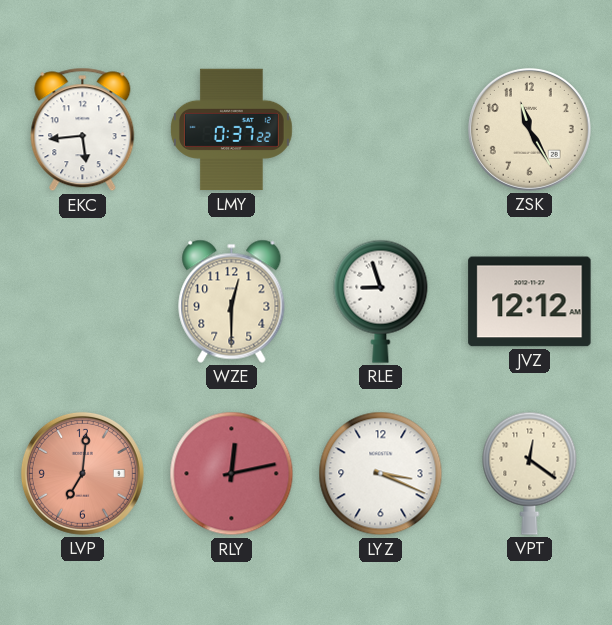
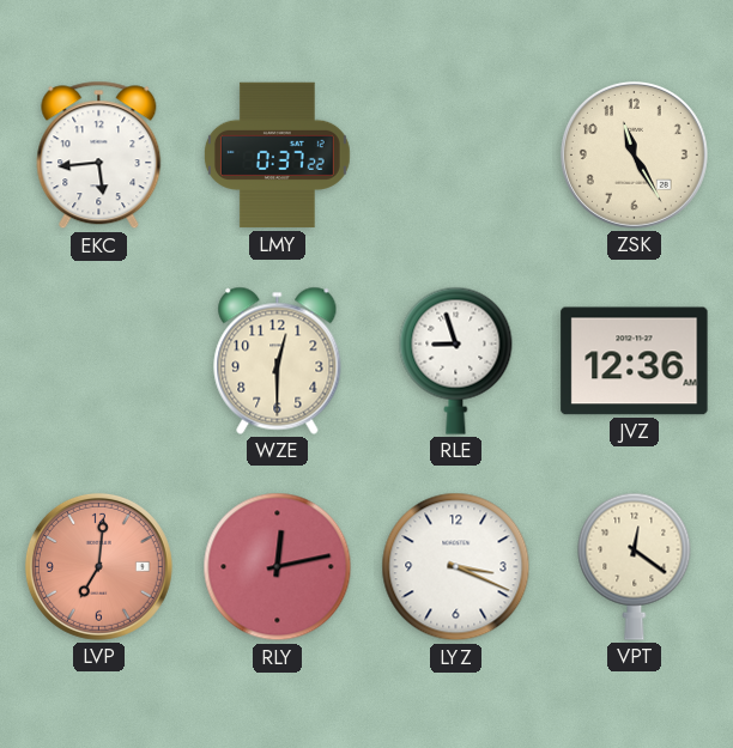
JVZ: 12:12 -> 12:36
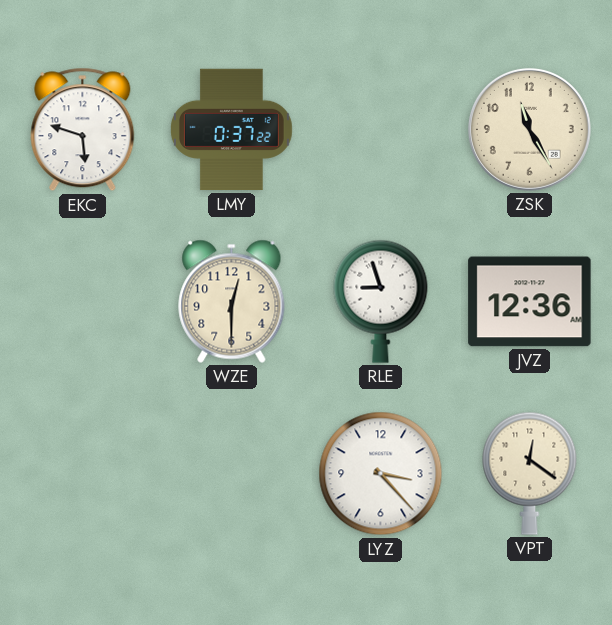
EKC: 5:44 -> 5:48
LVP: 7:01 -> none
RLY: 12:13 -> none
LYZ: 3:19 -> 3:23
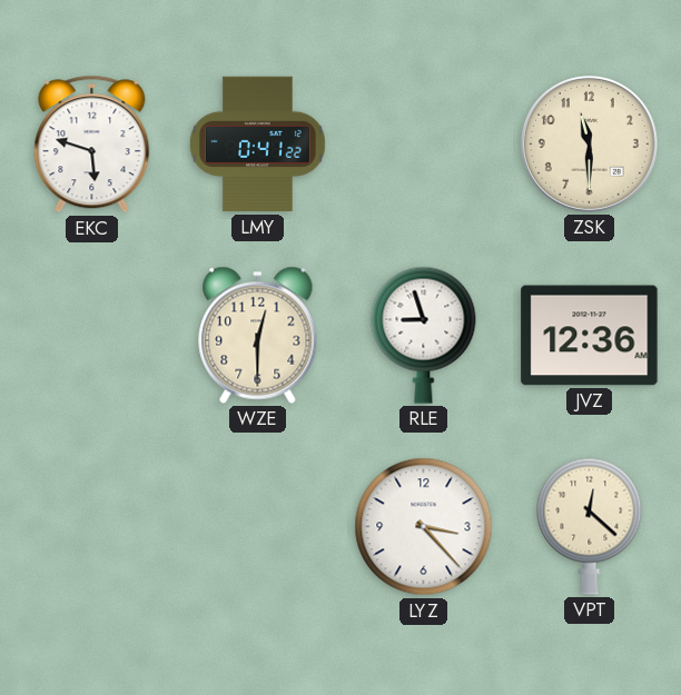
LMY: 0:37 -> 0:41
ZSK: 11:25 -> 11:30
VPT: 12:21 -> 12:22
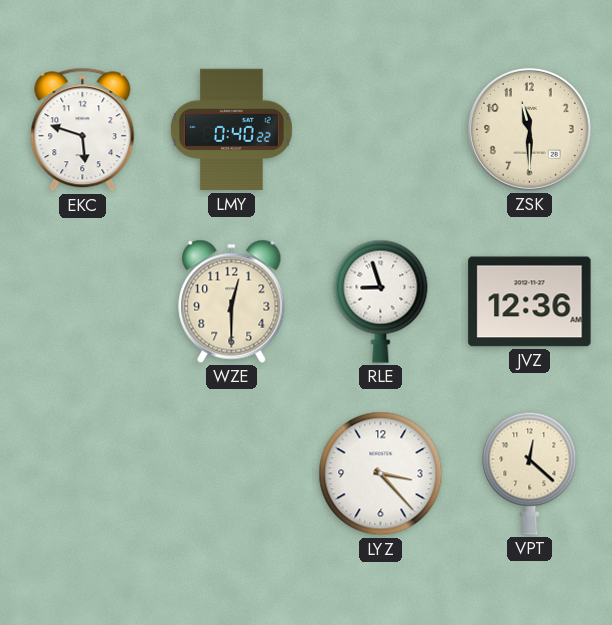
LMY: 0:41 -> 0:40
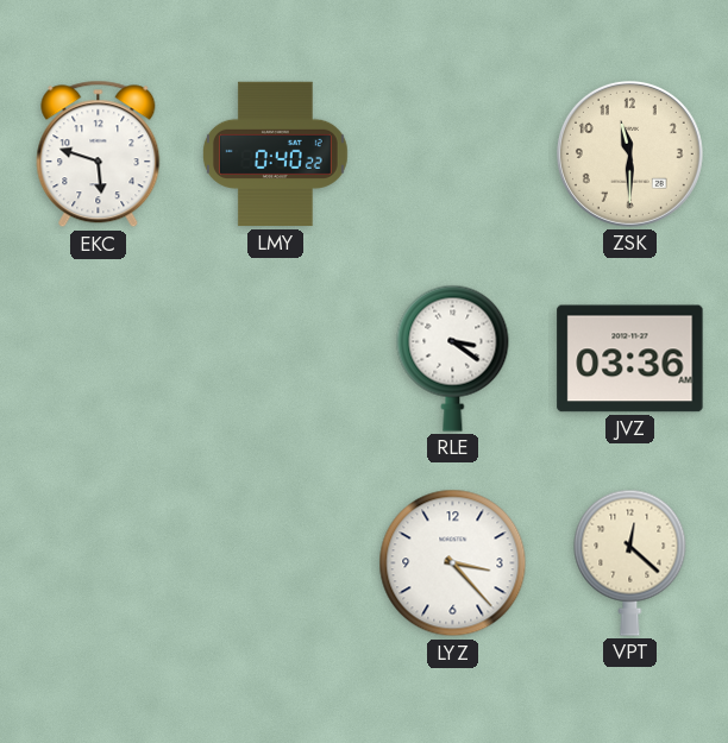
WZE: 12:30 -> none
RLE: 8:57 -> 3:21
JVZ: 12:36 -> 03:36
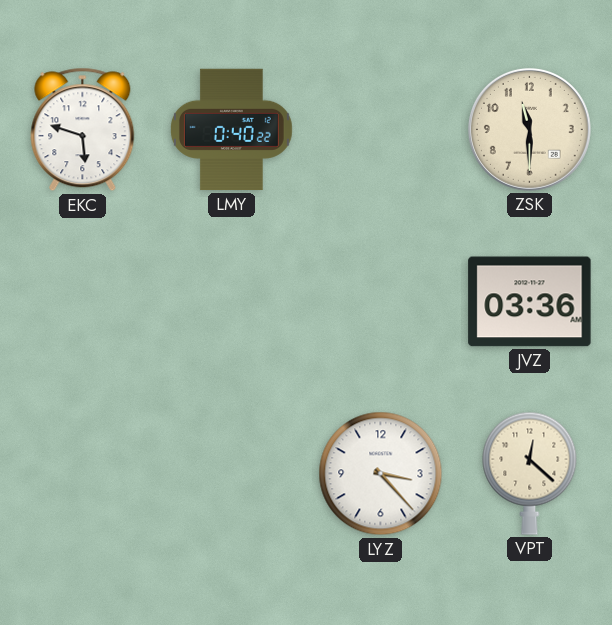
RLE: 3:21 -> none
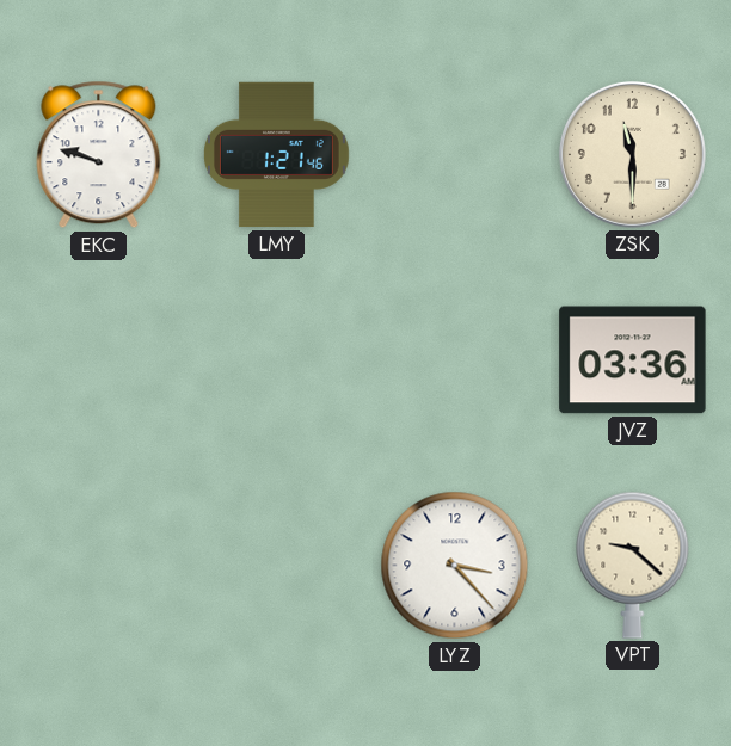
EKC: 5:48 -> 9:48
LMY: 0:40 -> 1:21
VPT: 12:22 -> 9:22
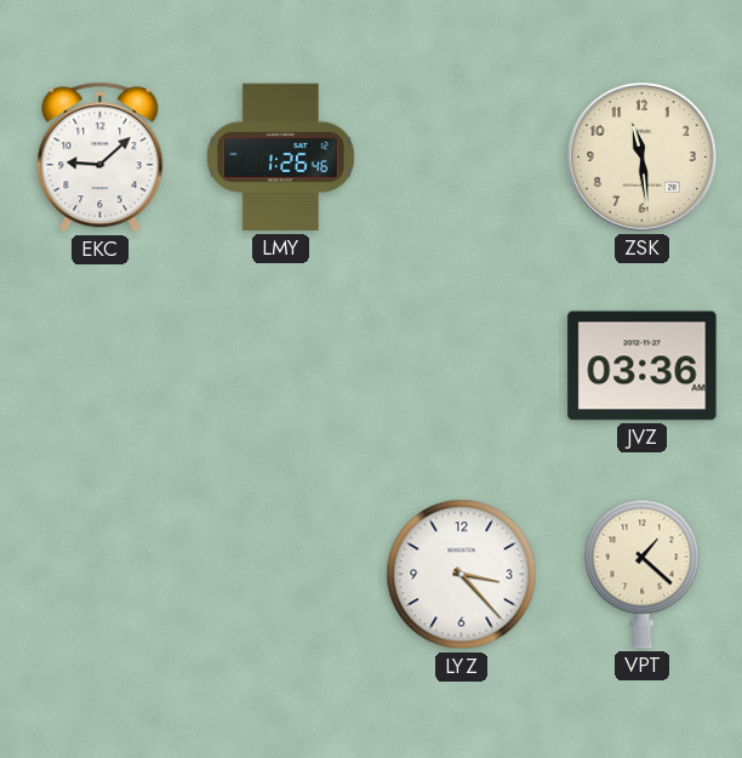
EKC: 9:48 -> 9:08
LMY: 1:21 -> 1:26
ZSK: 11:30 -> 11:29
VPT: 9:22 -> 1:22
